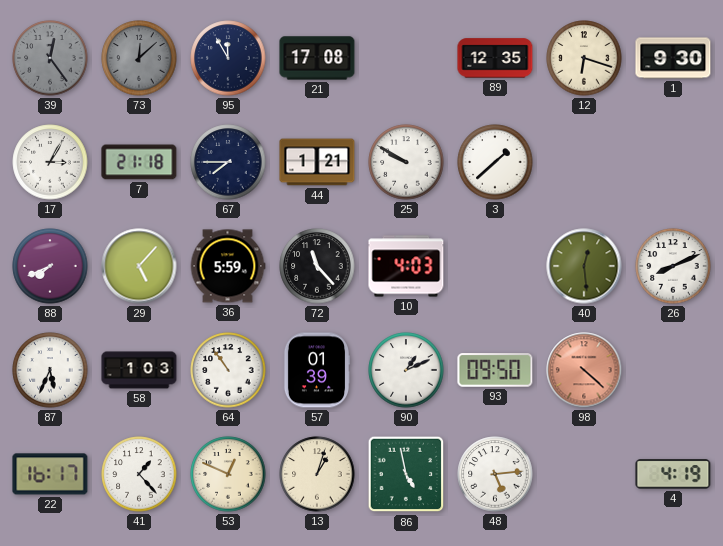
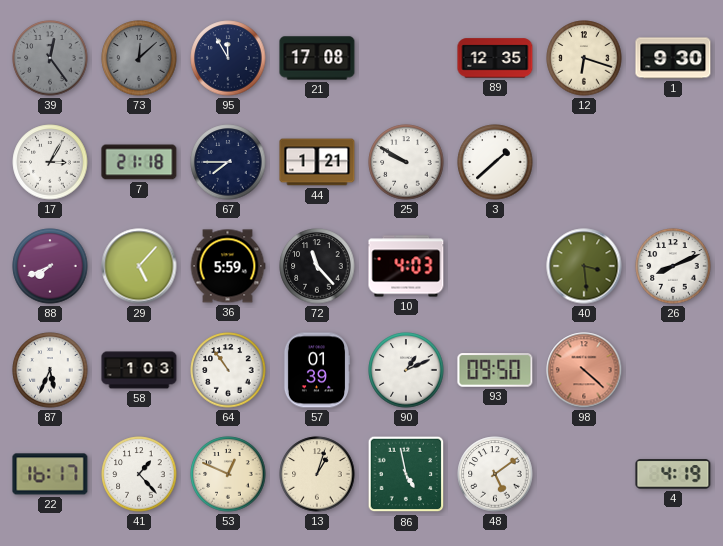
40: 12:29 -> 3:29
48: 5:14 -> 5:09
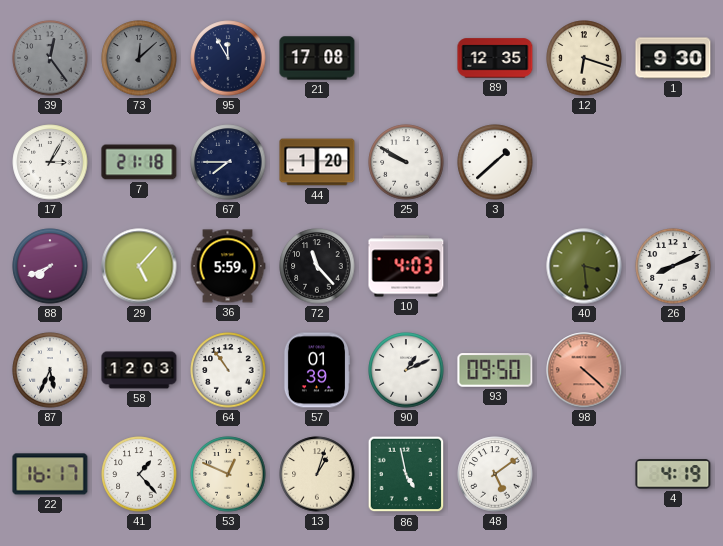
44: 1:21 -> 1:20
58: 1:03 -> 12:03
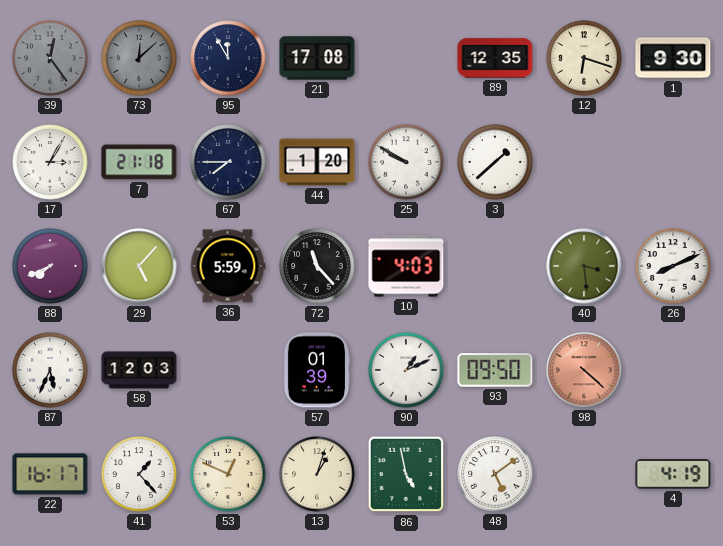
64: 10:54 -> none
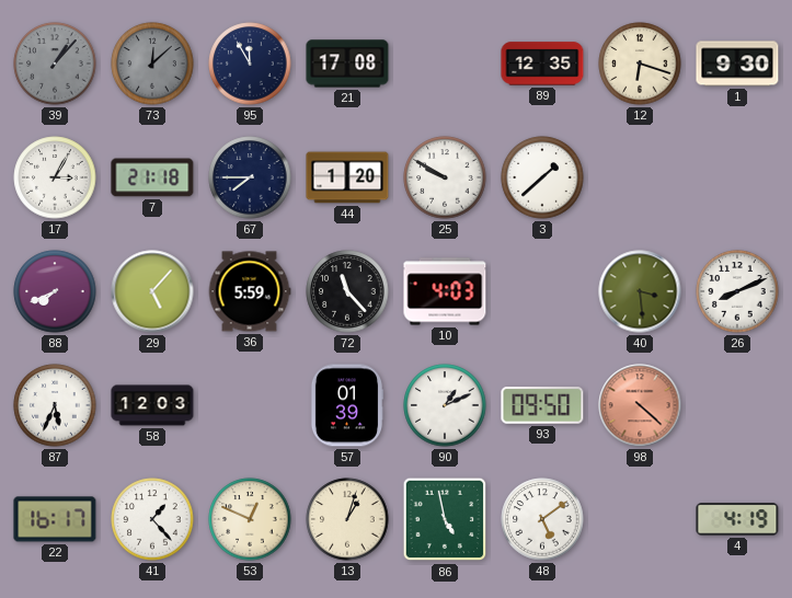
39: 12:24 -> 1:07
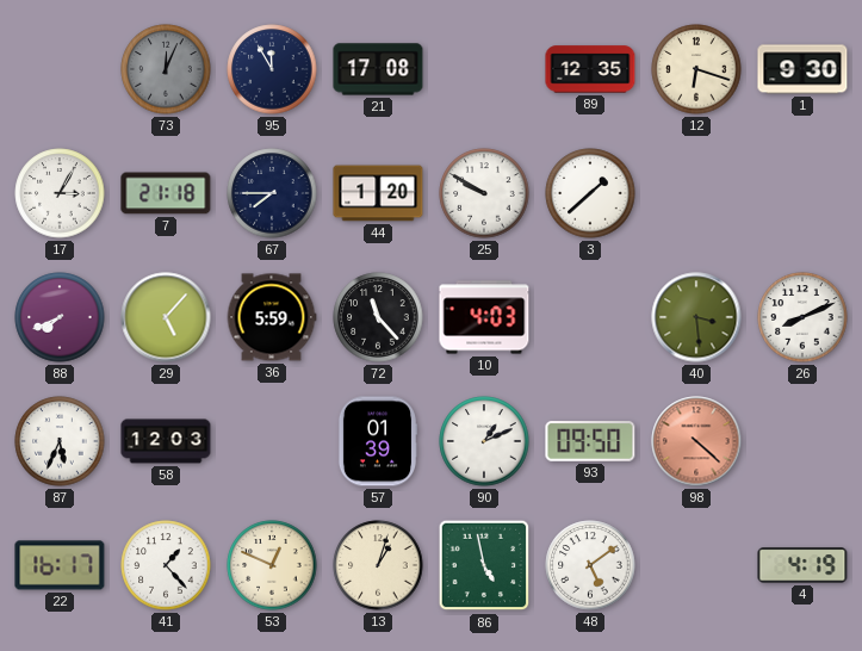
39: 1:07 -> none
73: 12:08 -> 12:04
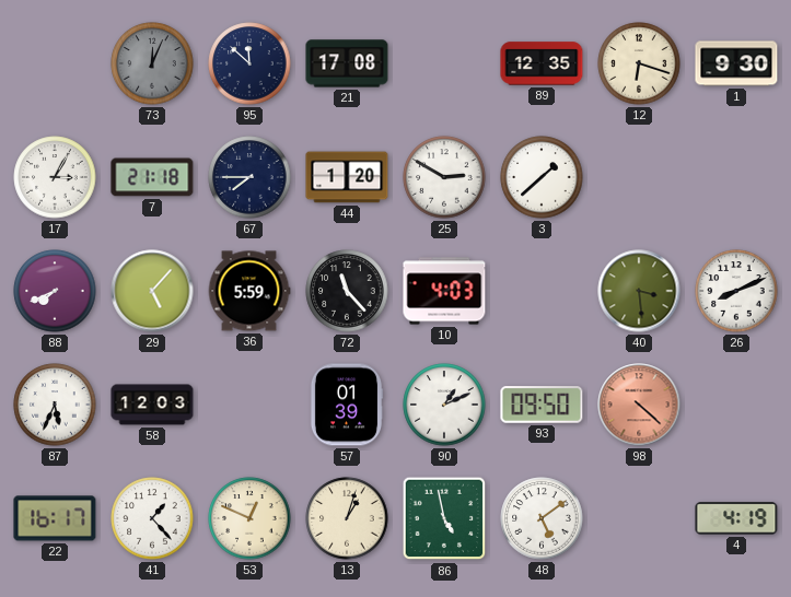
95: 11:55 -> 11:52
25: 9:50 -> 2:50
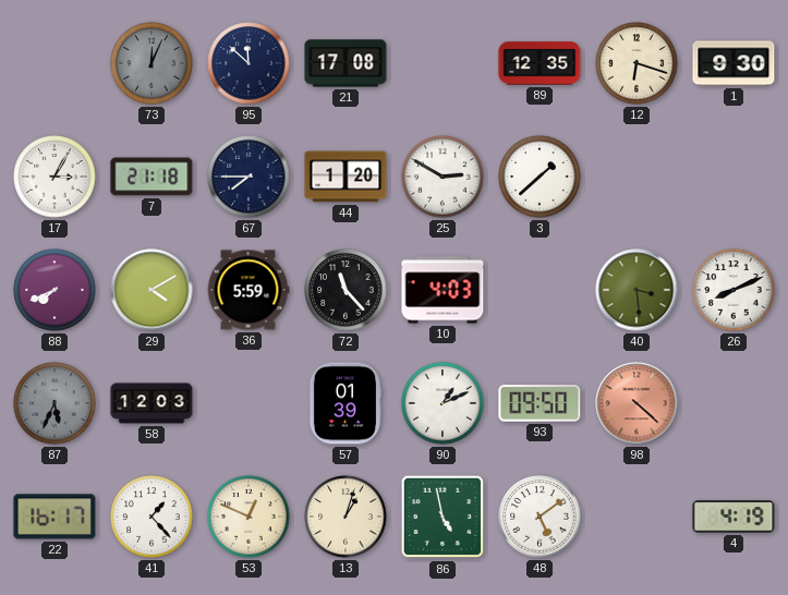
29: 5:07 -> 4:10
87 dial: white -> grey
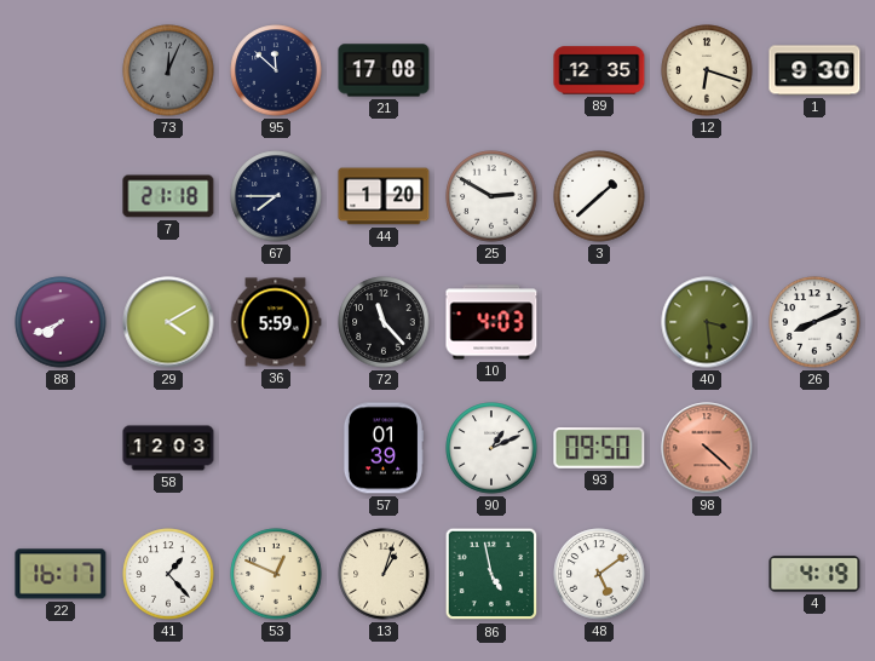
17: 3:05 -> none
87: 5:34 -> none
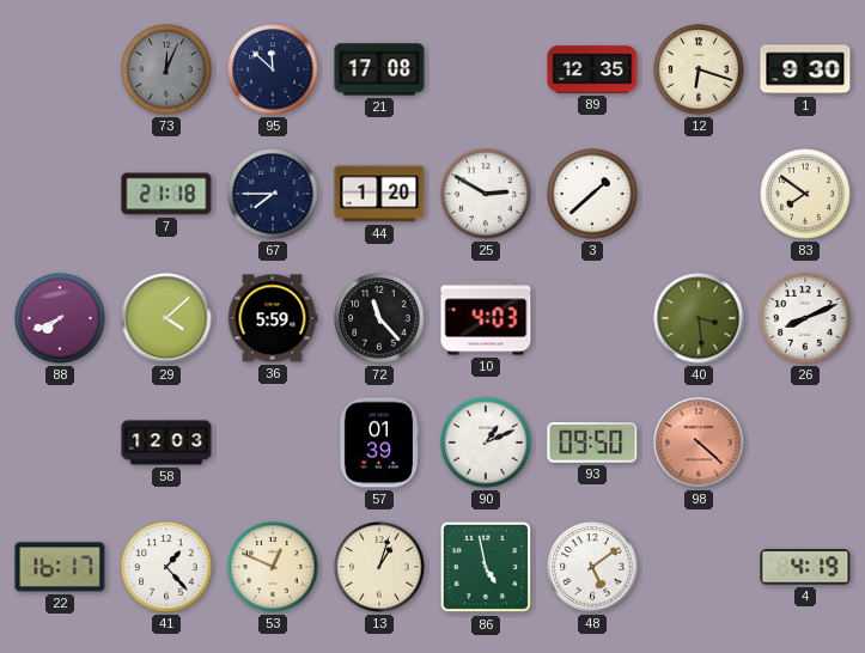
83: none -> 7:51
29: 4:10 -> 4:08
